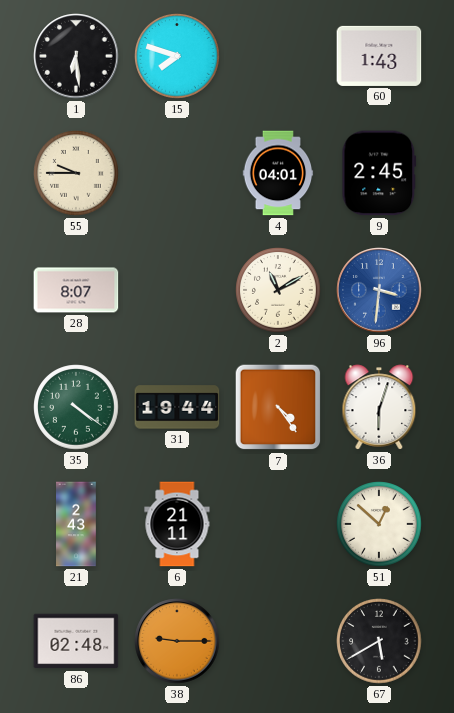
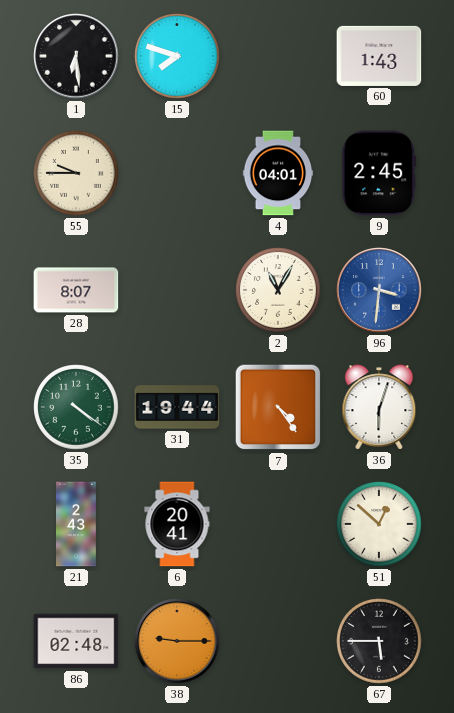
2: 11:10 -> 11:05
6: 21:11 -> 20:41
67: 5:40 -> 5:45
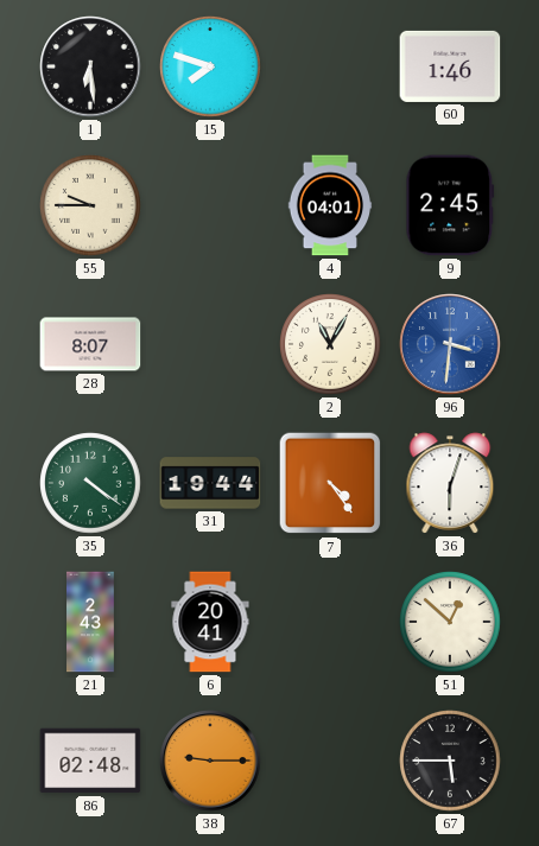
60: 1:43 -> 1:46
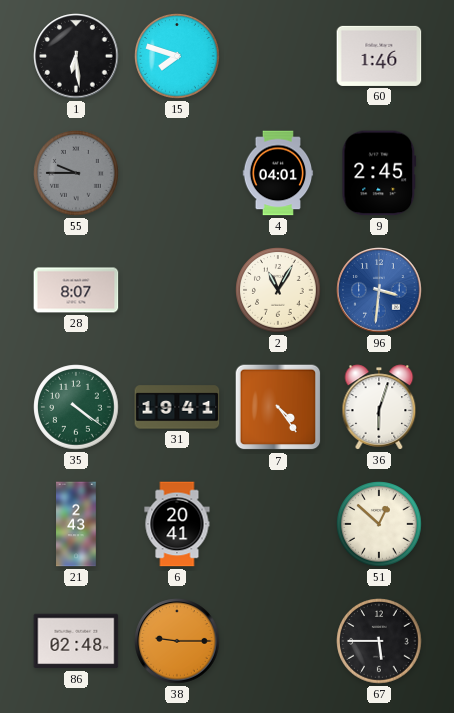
55 dial: cream -> grey
31: 19:44 -> 19:41
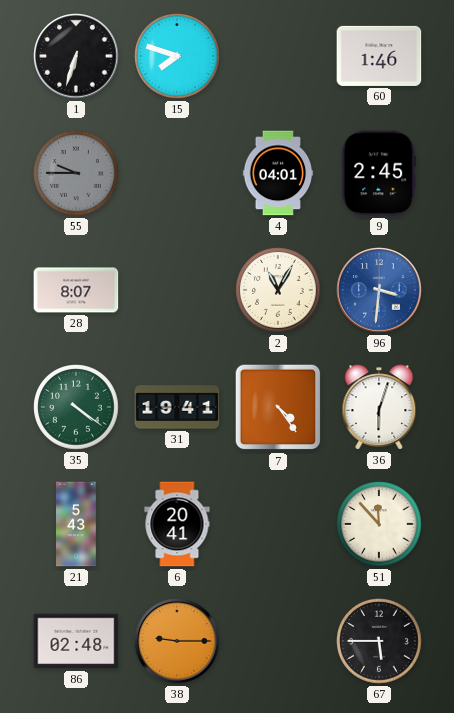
1: 6:29 -> 6:33
21: 2:43 -> 5:43
51: 12:52 -> 11:53
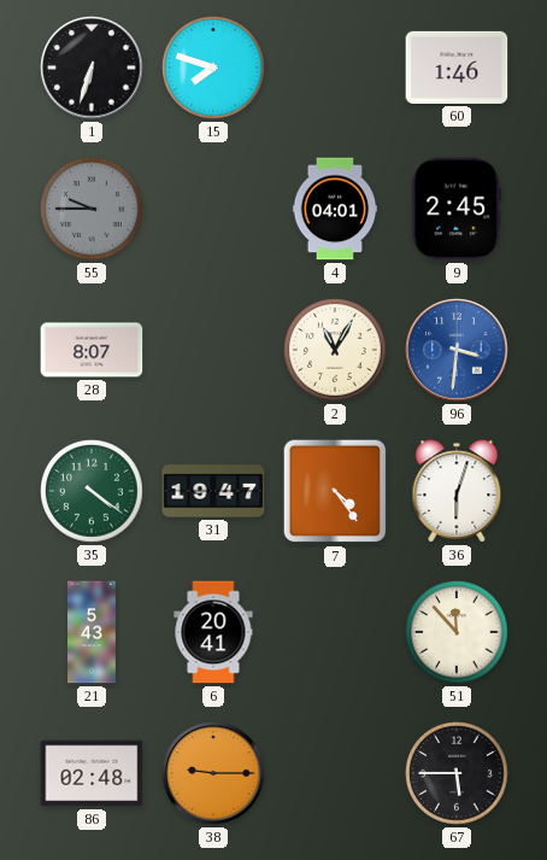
31: 19:41 -> 19:47
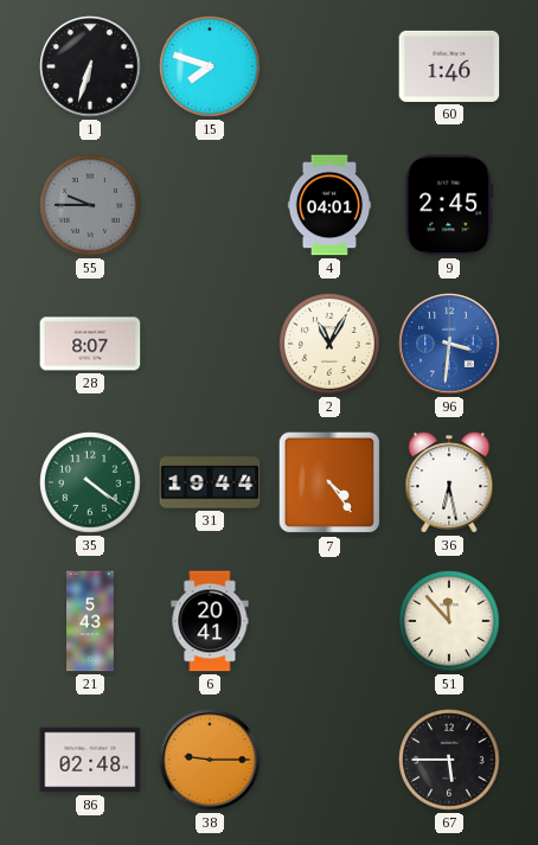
31: 19:47 -> 19:44
36: 6:03 -> 6:28
